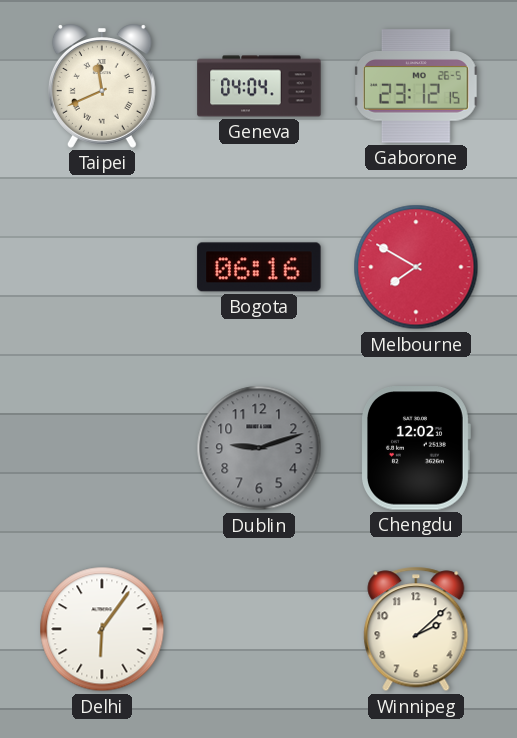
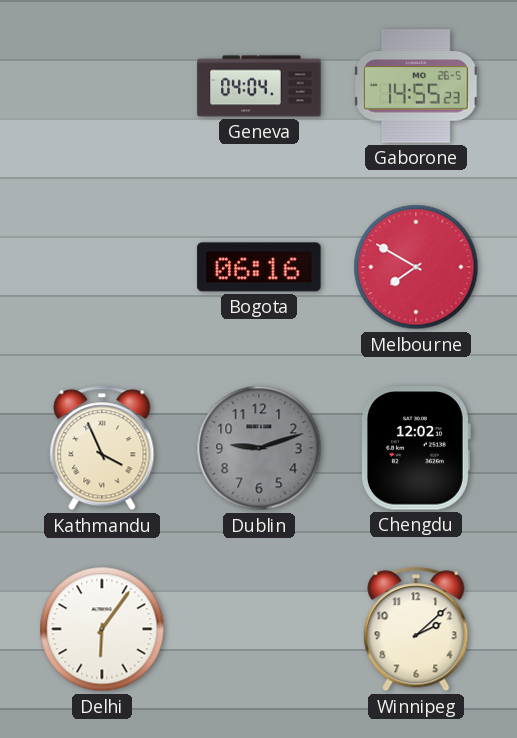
Taipei: 11:41 -> none
Gaborone: 23:12 -> 14:55
Kathmandu: none -> 3:56
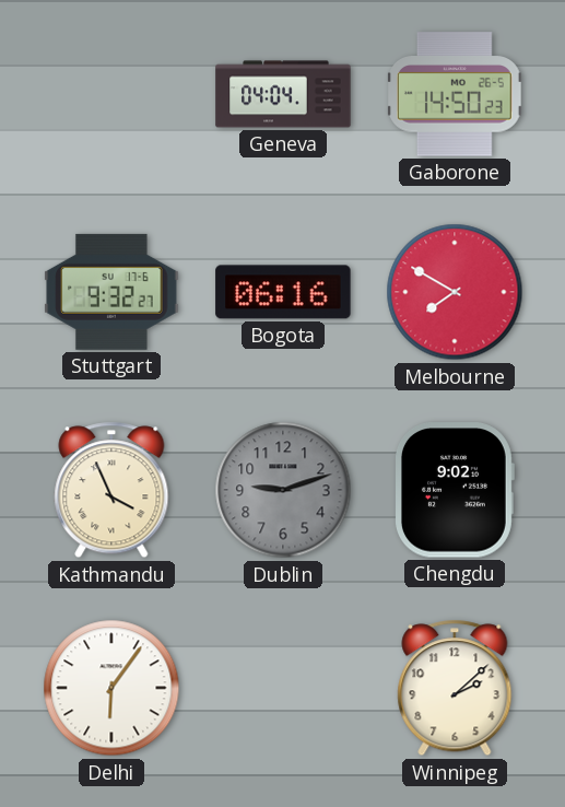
Gaborone: 14:55 -> 14:50
Stuttgart: none -> 9:32
Chengdu: 12:02 -> 9:02
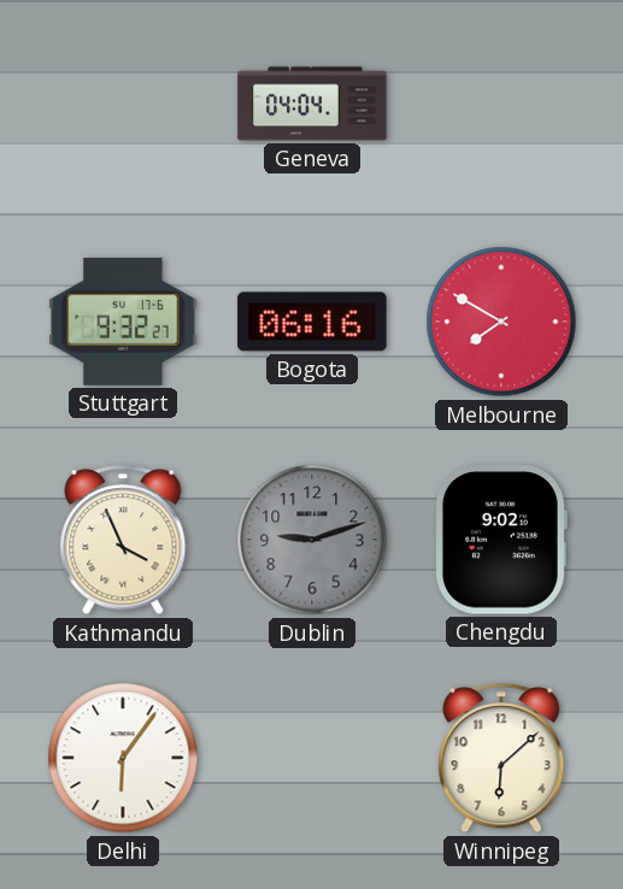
Gaborone: 14:50 -> none
Winnipeg: 2:08 -> 6:08
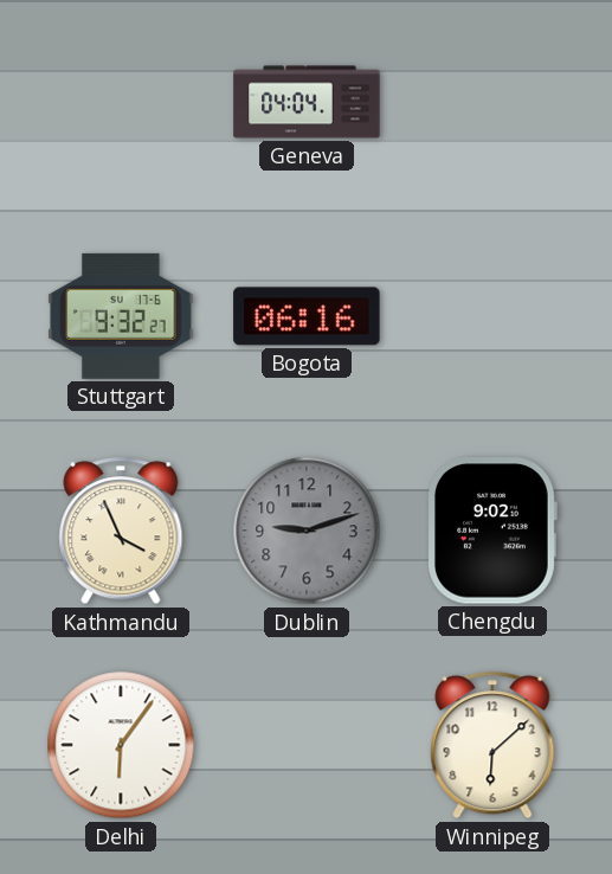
Melbourne: 7:50 -> none
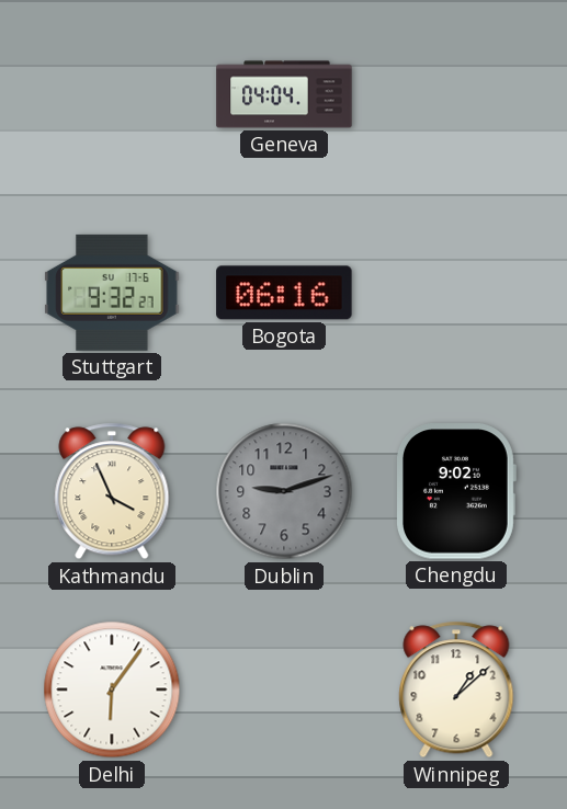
Winnipeg: 6:08 -> 1:08
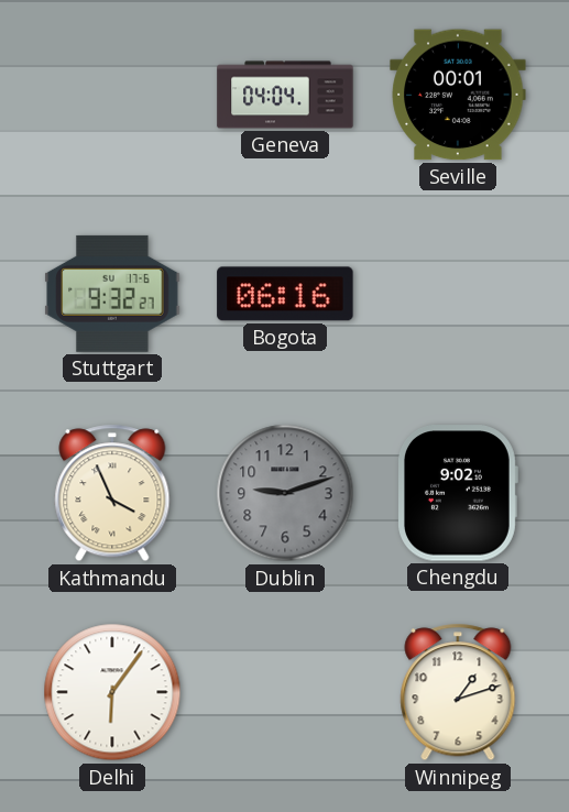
Seville: none -> 00:01
Winnipeg: 1:08 -> 1:12
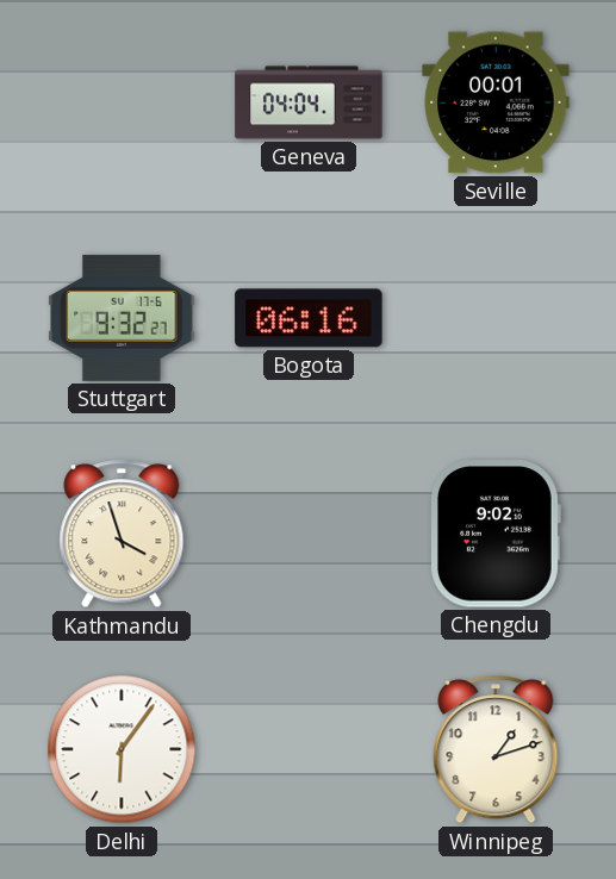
Kathmandu: 3:56 -> 3:57
Dublin: 9:12 -> none
